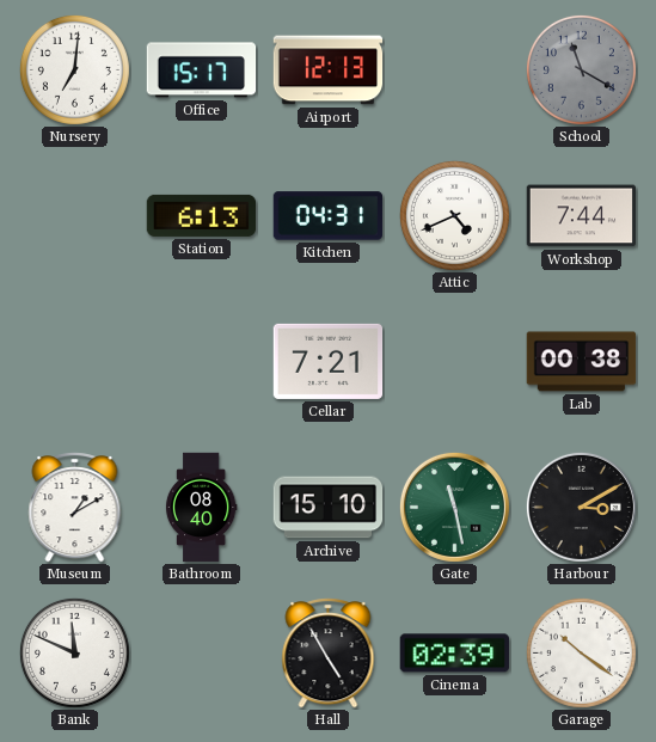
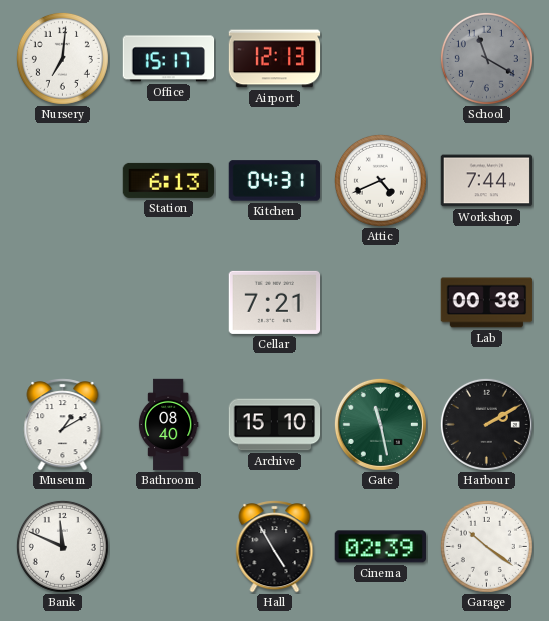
Harbour: 3:10 -> 2:10
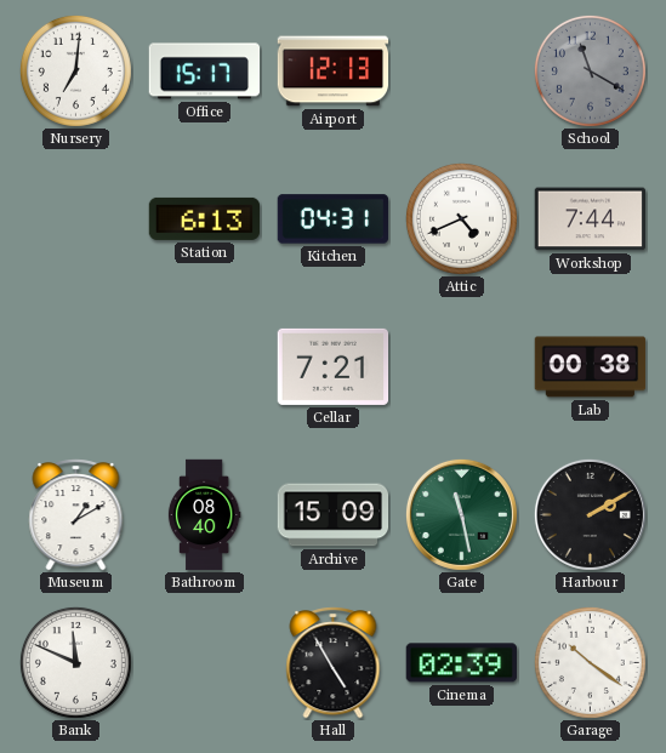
Archive: 15:10 -> 15:09
